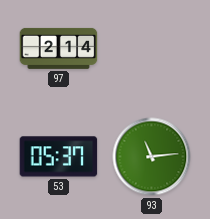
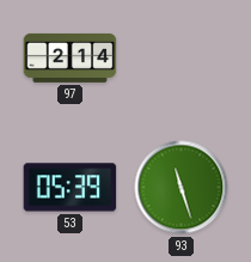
53: 05:37 -> 05:39
93: 11:14 -> 11:27
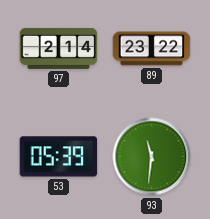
89: none -> 23:22
93: 11:27 -> 11:31
